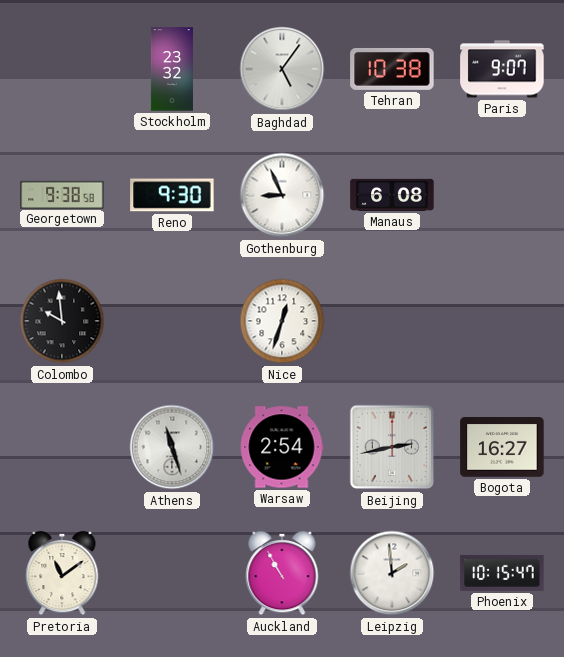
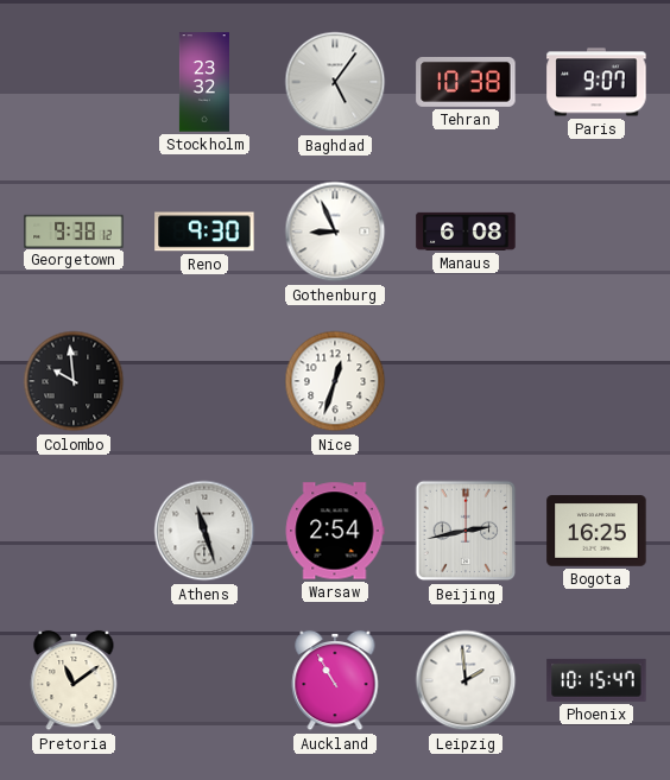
Georgetown: 9:38:58 -> 9:38:12
Bogota: 16:27 -> 16:25
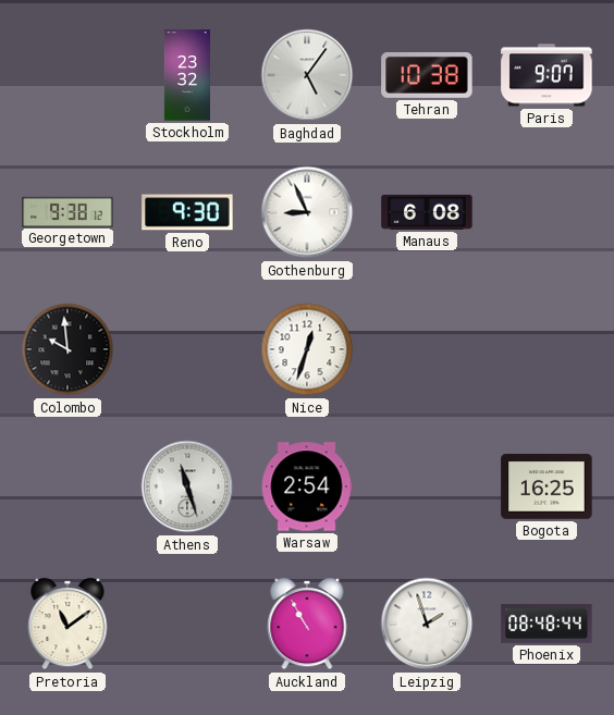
Beijing: 2:43 -> none
Leipzig: 1:59 -> 1:57
Phoenix: 10:15 -> 08:48
